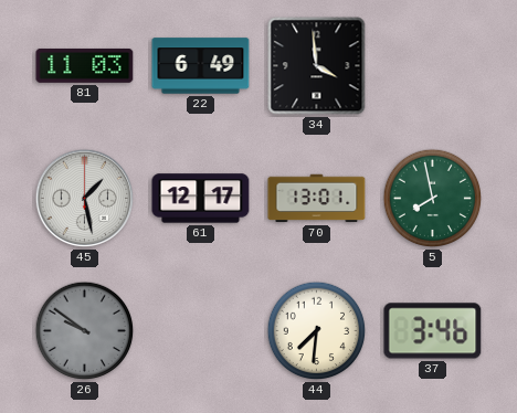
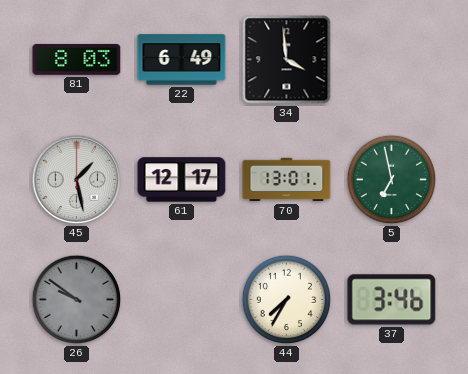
81: 11:03 -> 8:03
5: 7:58 -> 6:58
44: 7:31 -> 7:35
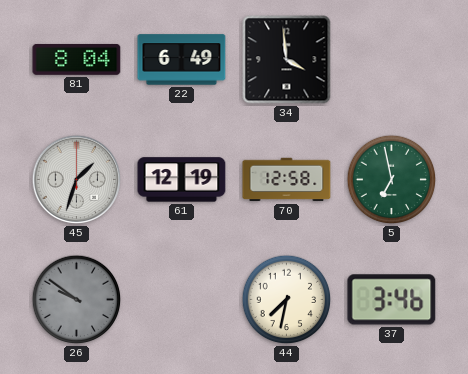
81: 8:03 -> 8:04
45: 1:28 -> 1:33
61: 12:17 -> 12:19
70: 13:01 -> 12:58
44: 7:35 -> 7:32
